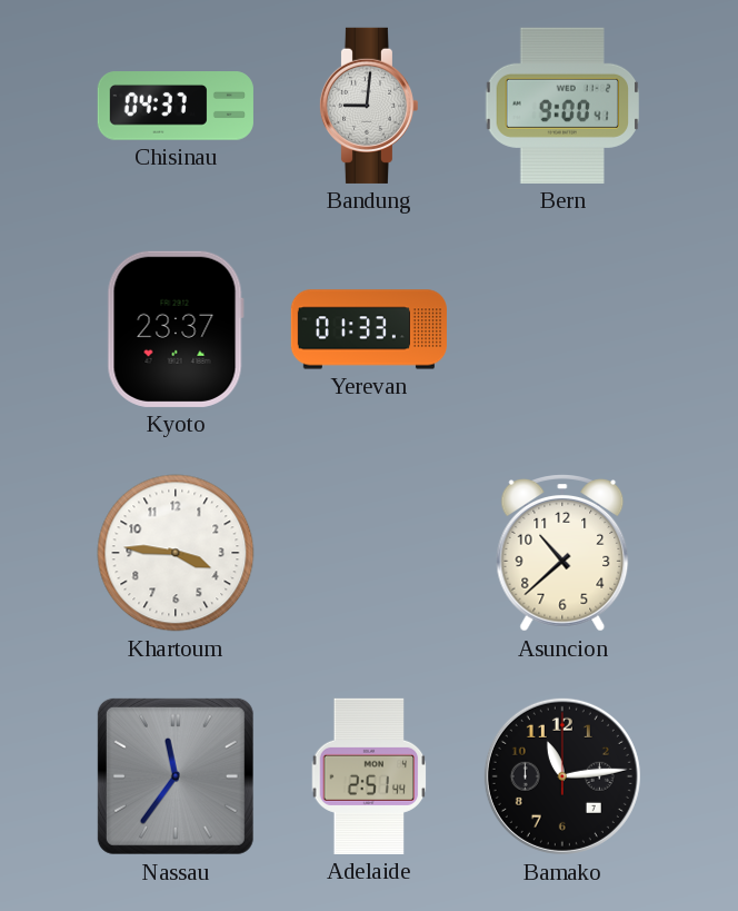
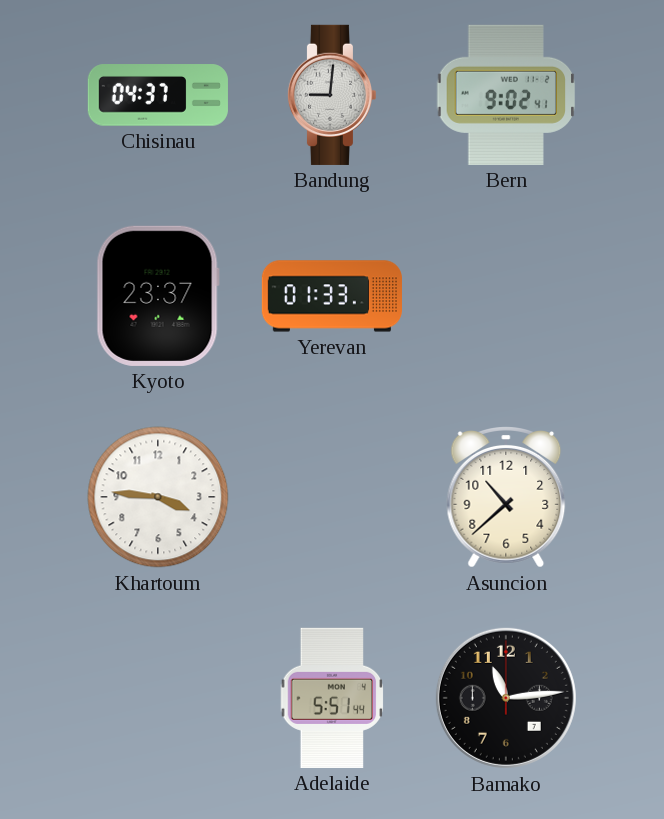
Bern: 9:00 -> 9:02
Nassau: 11:36 -> none
Adelaide: 2:51 -> 5:51
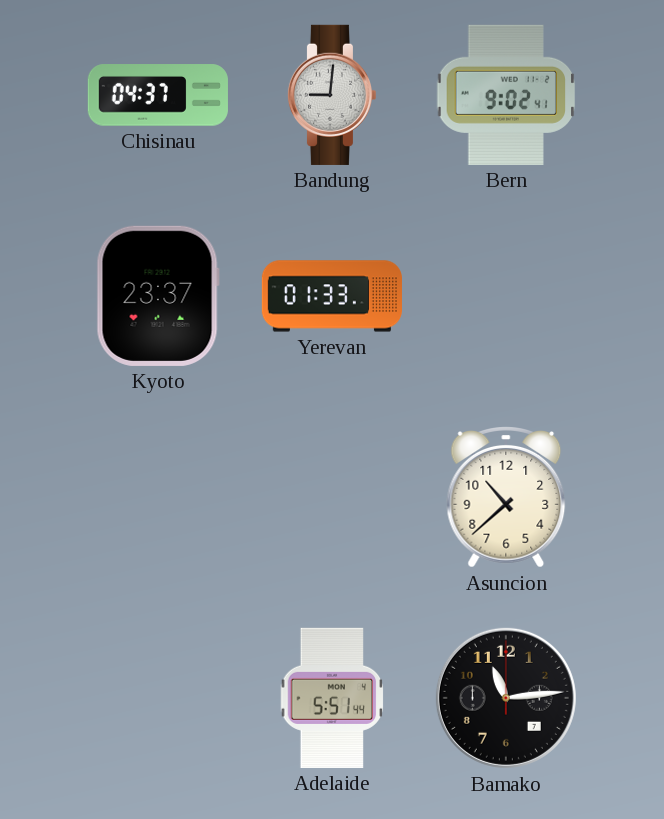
Khartoum: 3:46 -> none
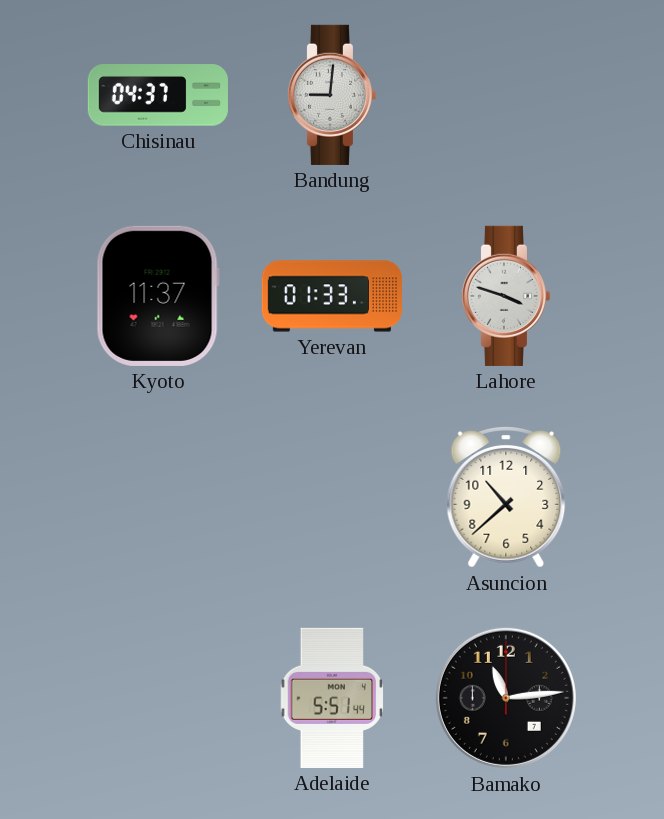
Bern: 9:02 -> none
Kyoto: 23:37 -> 11:37
Lahore: none -> 3:48
